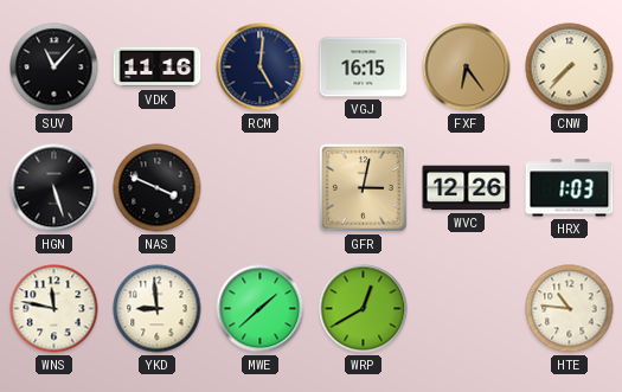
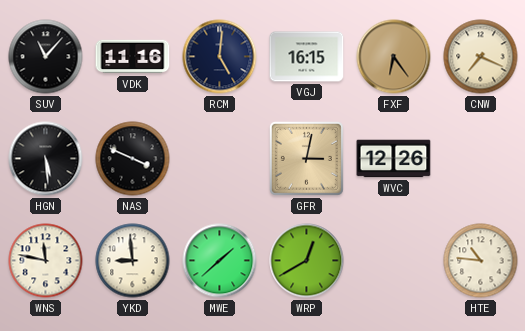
CNW: 7:37 -> 7:19
HGN: 5:27 -> 5:29
HRX: 1:03 -> none
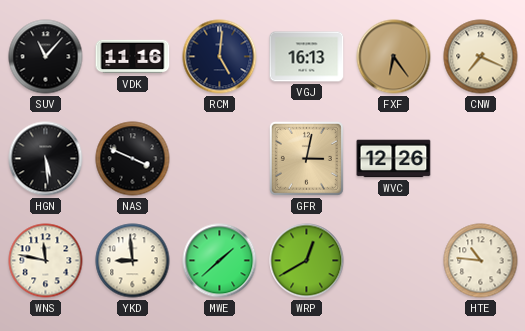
VGJ: 16:15 -> 16:13
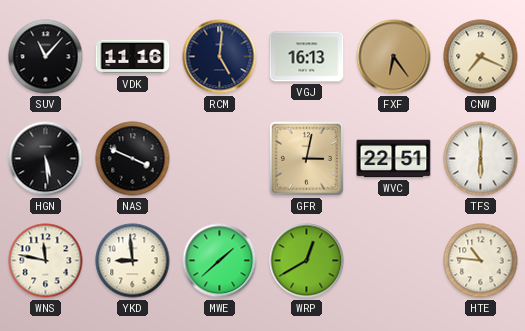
WVC: 12:26 -> 22:51
TFS: none -> 6:00
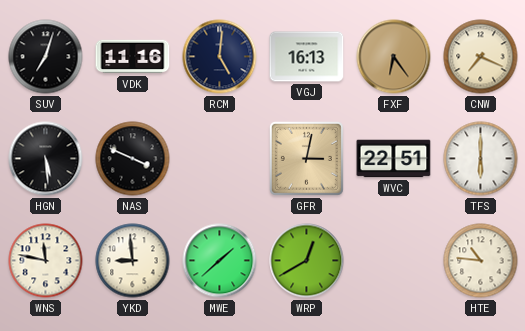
SUV: 11:07 -> 7:03
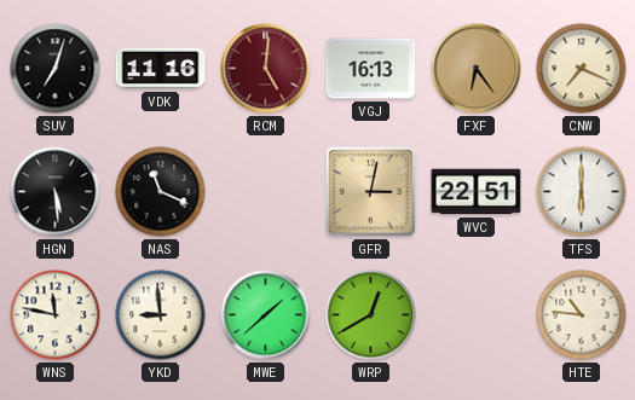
RCM dial: navy -> burgundy
NAS: 3:49 -> 11:19
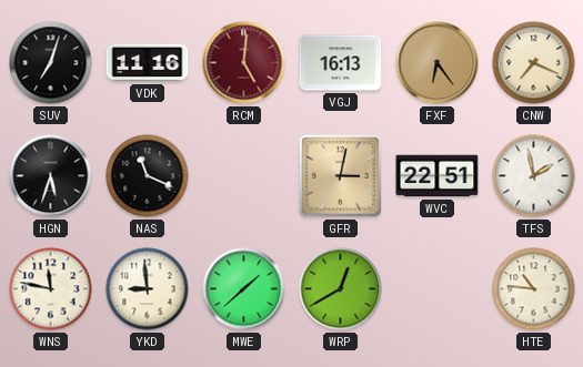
HGN: 5:29 -> 5:33
TFS: 6:00 -> 1:58
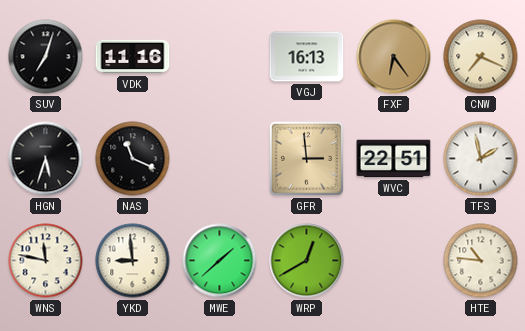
RCM: 5:01 -> none
GFR: 3:02 -> 2:59
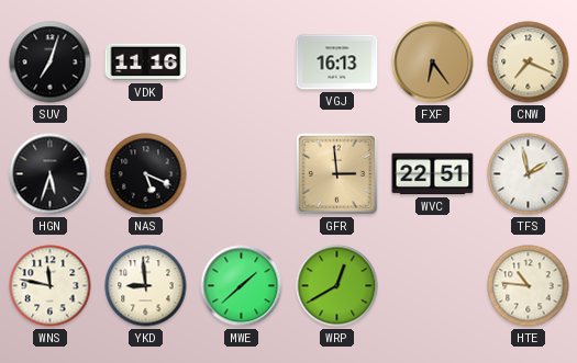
NAS: 11:19 -> 5:19
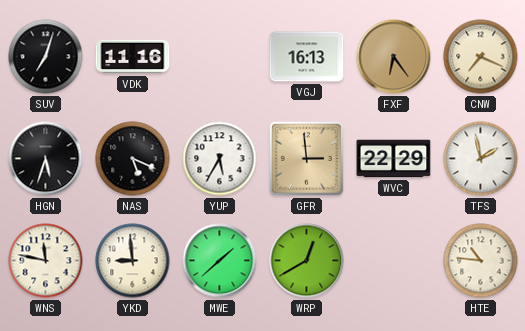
YUP: none -> 5:35
WVC: 22:51 -> 22:29
